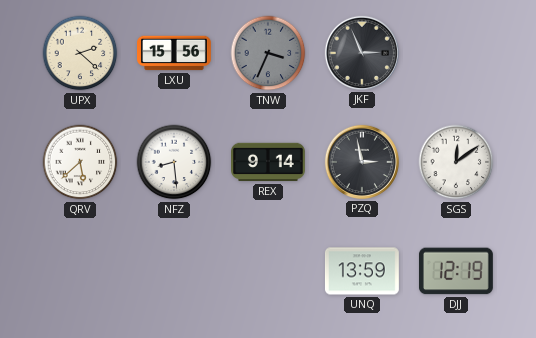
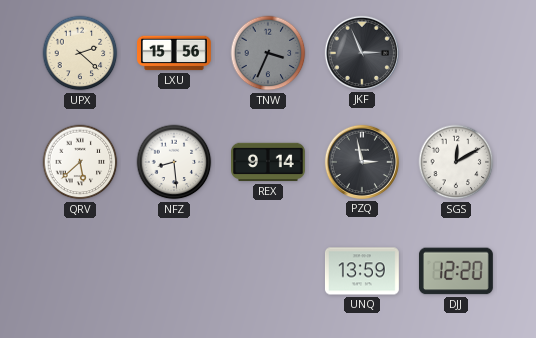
SGS: 12:09 -> 12:10
DJJ: 12:19 -> 12:20
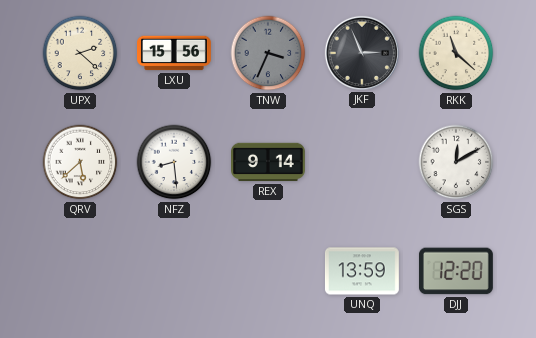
RKK: none -> 11:22
PZQ: 2:58 -> none
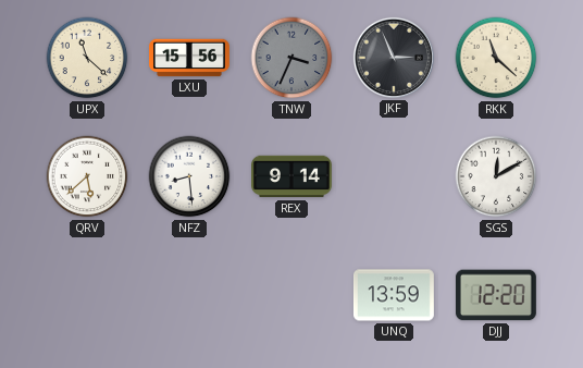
UPX: 2:22 -> 11:22
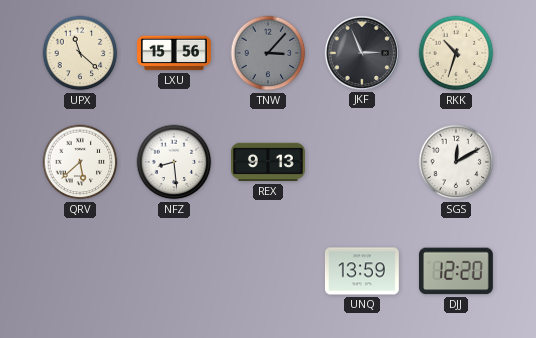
TNW: 3:34 -> 3:07
RKK: 11:22 -> 10:33
REX: 9:14 -> 9:13
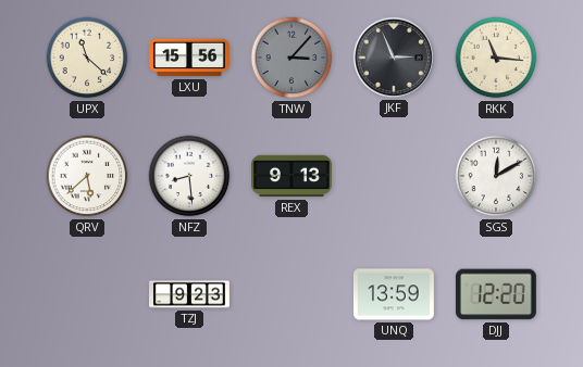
RKK: 10:33 -> 11:16
TZJ: none -> 9:23
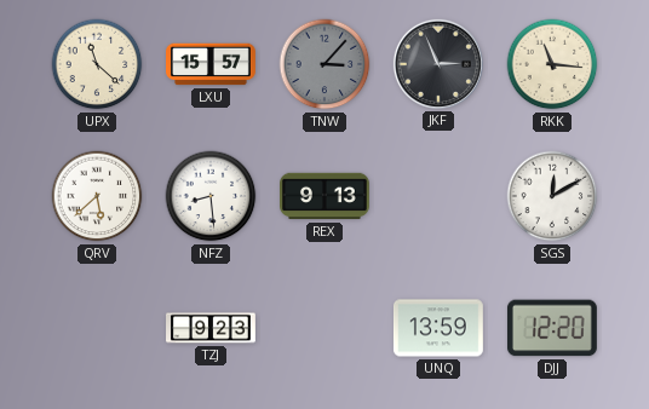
LXU: 15:56 -> 15:57
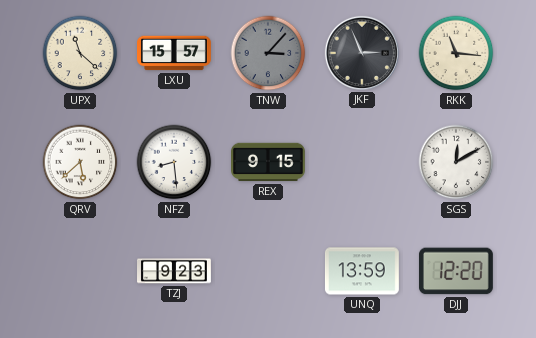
REX: 9:13 -> 9:15
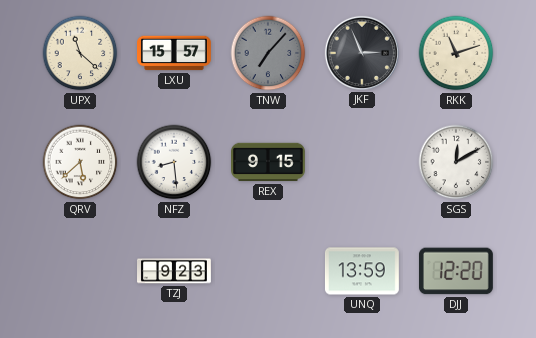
TNW: 3:07 -> 7:07
RKK: 11:16 -> 11:12
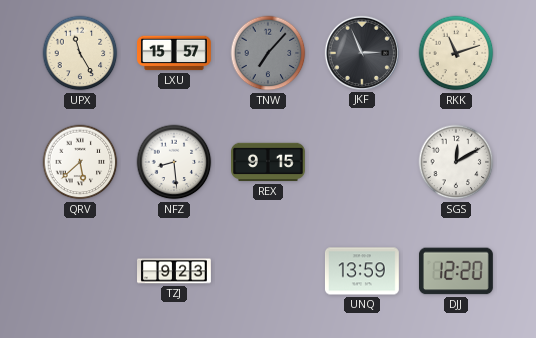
UPX: 11:22 -> 11:25
